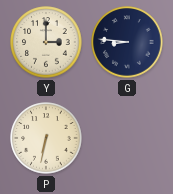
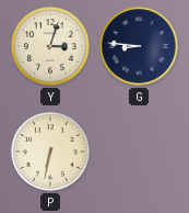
Y: 3:00 -> 3:03
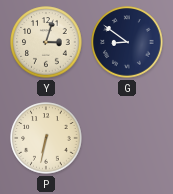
G: 8:46 -> 8:51
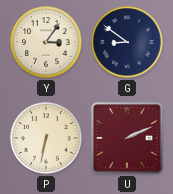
Y: 3:03 -> 3:06
U: none -> 2:11
